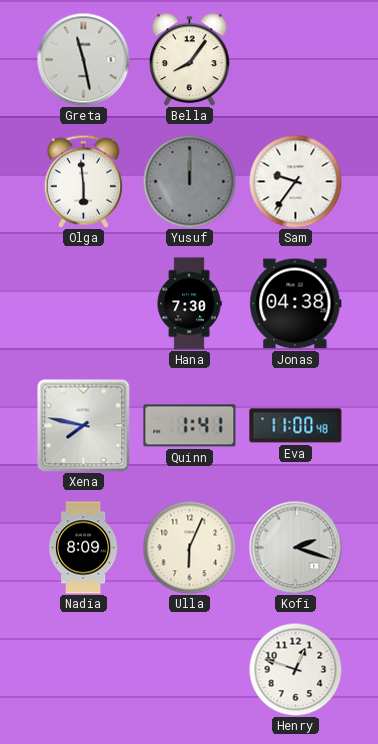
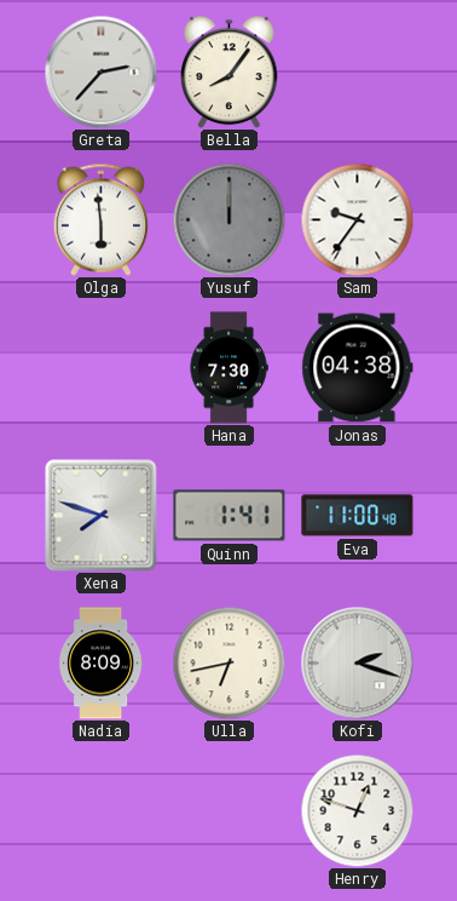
Greta: 11:28 -> 2:37
Xena: 7:47 -> 7:48
Ulla: 6:04 -> 6:43
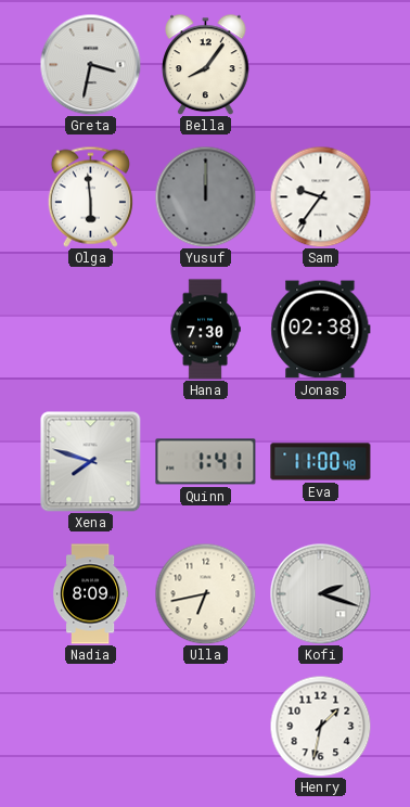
Greta: 2:37 -> 3:32
Jonas: 04:38 -> 02:38
Henry: 12:48 -> 1:32
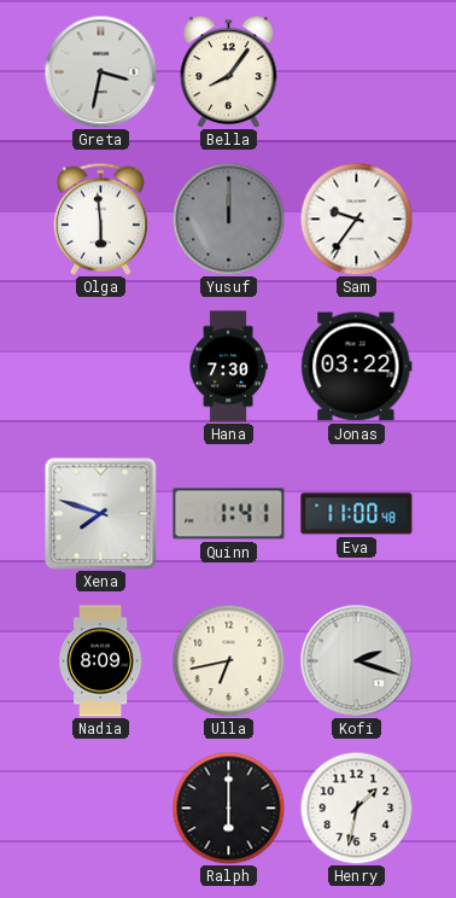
Jonas: 02:38 -> 03:22
Ralph: none -> 6:00
